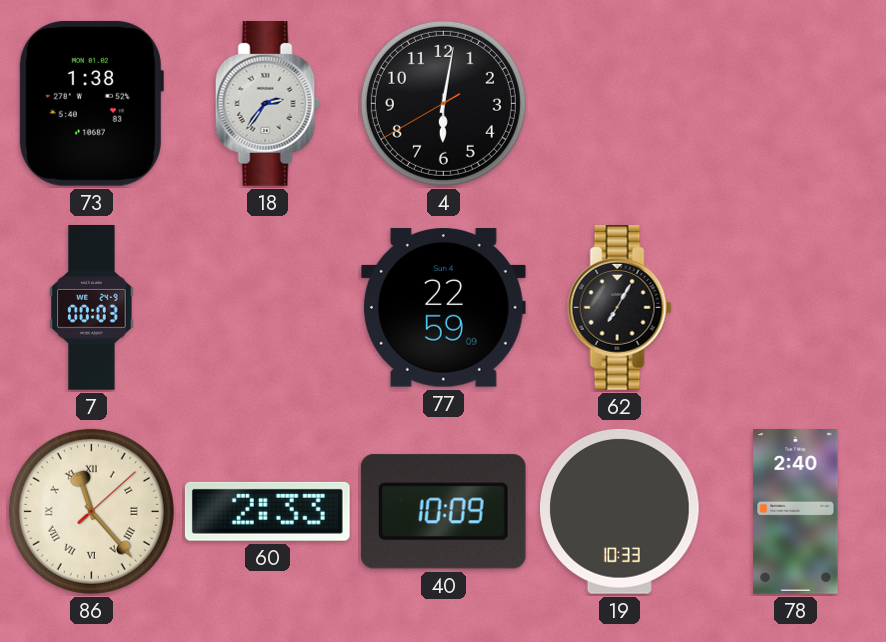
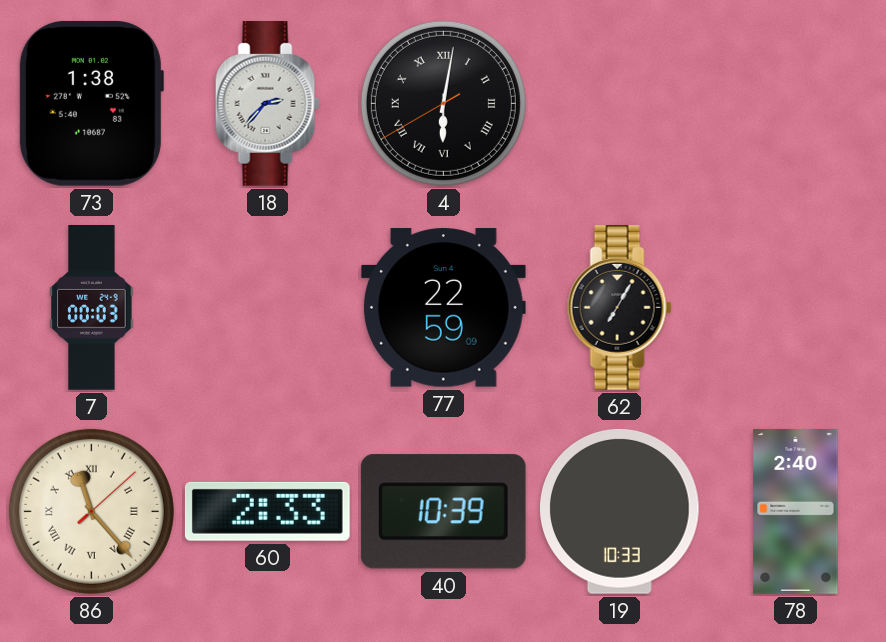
18: 2:36 -> 2:37
4 numerals: Arabic -> Roman
40: 10:09 -> 10:39
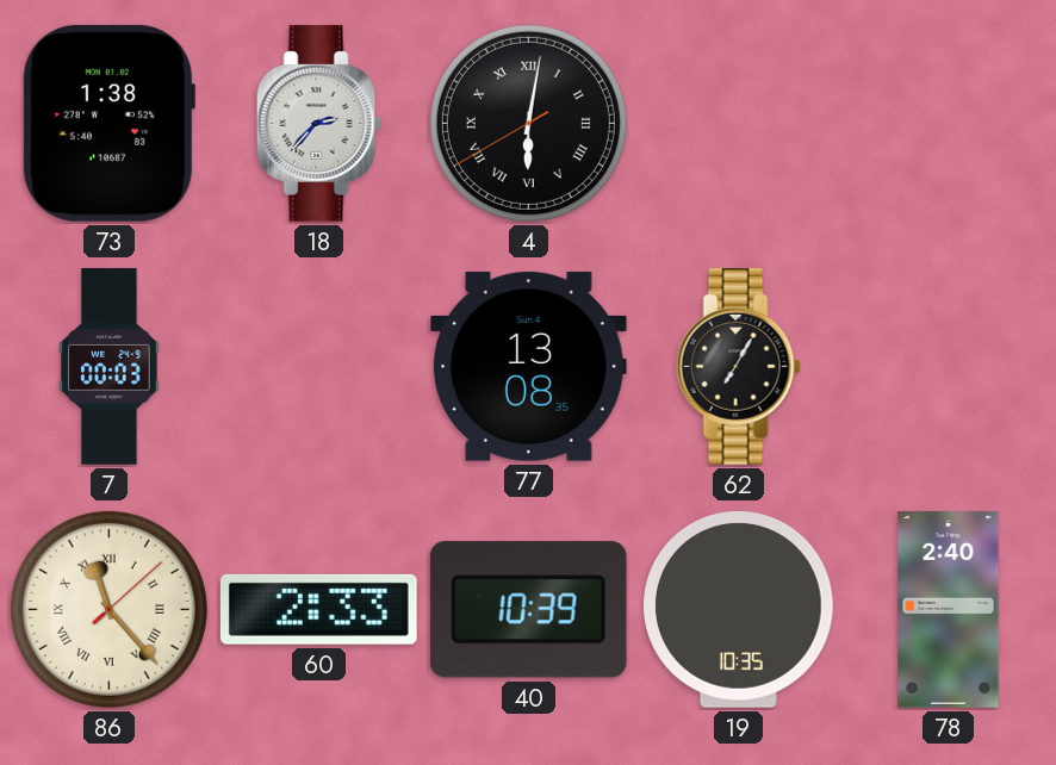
77: 22:59 -> 13:08
19: 10:33 -> 10:35
